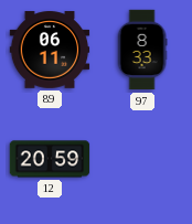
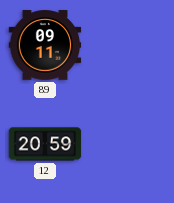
89: 06:11 -> 09:11
97: 8:33 -> none
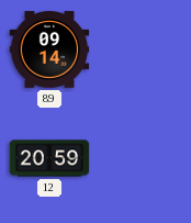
89: 09:11 -> 09:14
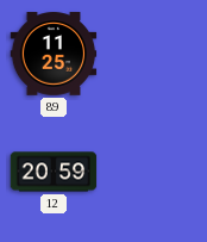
89: 09:14 -> 11:25
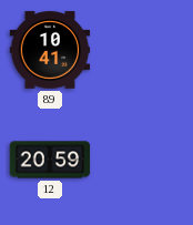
89: 11:25 -> 10:41
